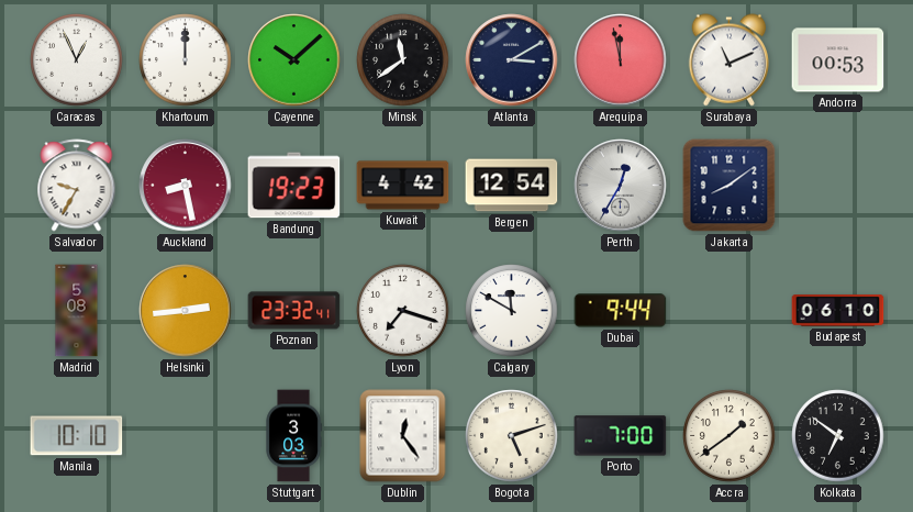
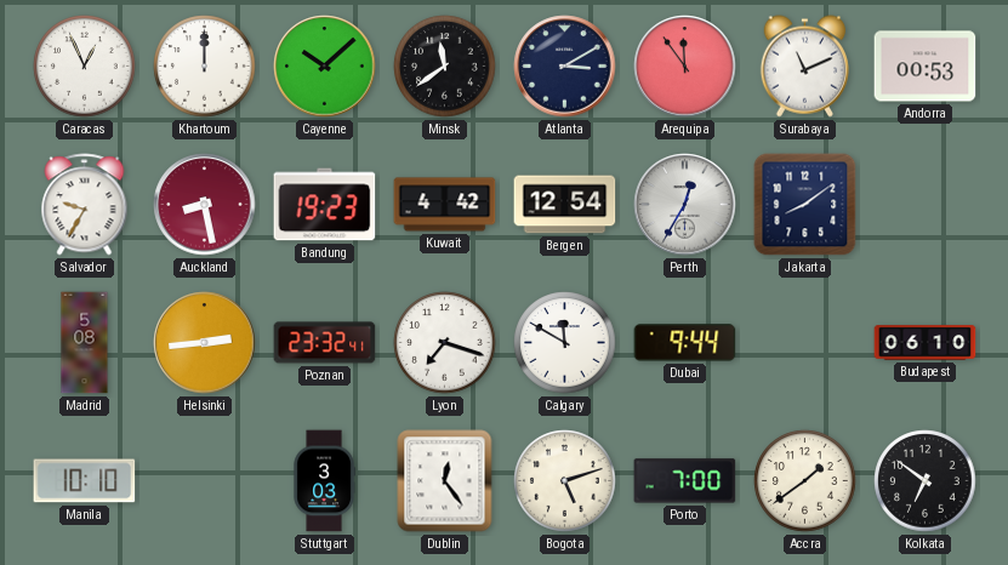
Arequipa: 11:58 -> 11:54
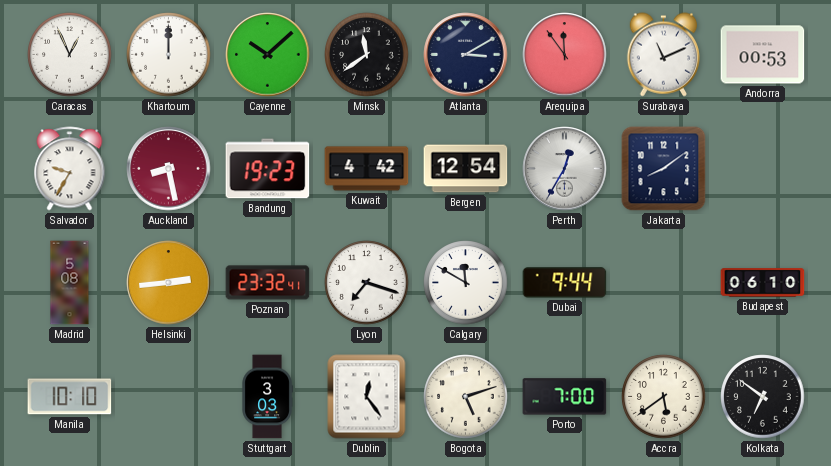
Accra: 1:39 -> 5:39
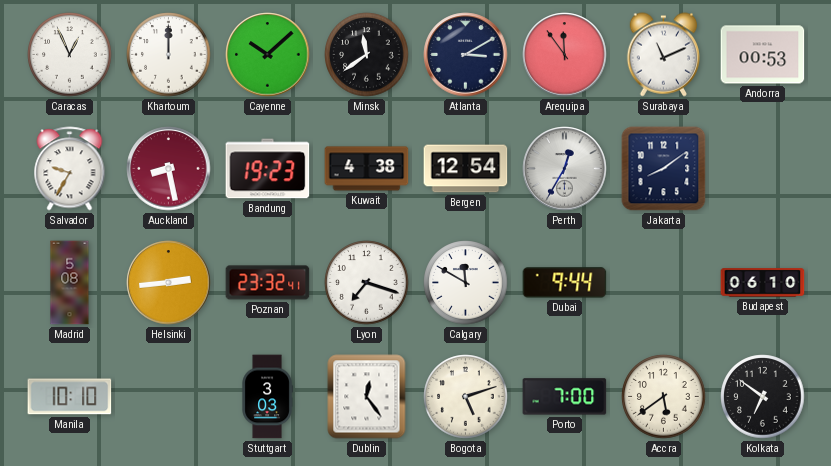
Kuwait: 4:42 -> 4:38
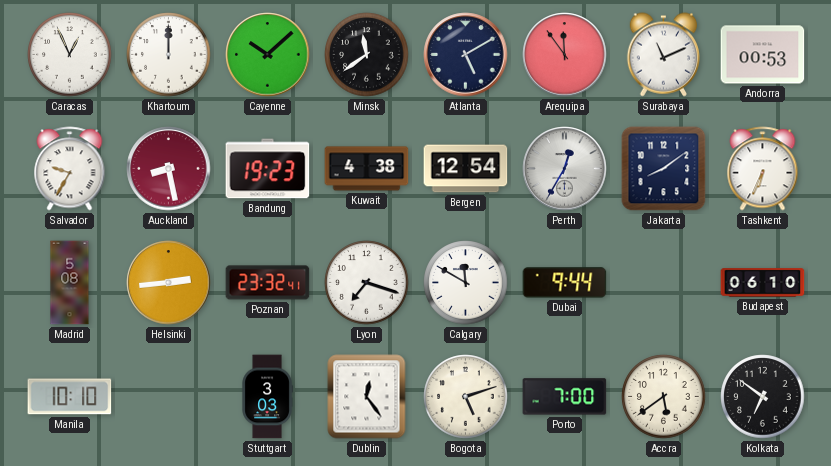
Atlanta: 3:10 -> 5:10
Tashkent: none -> 6:34
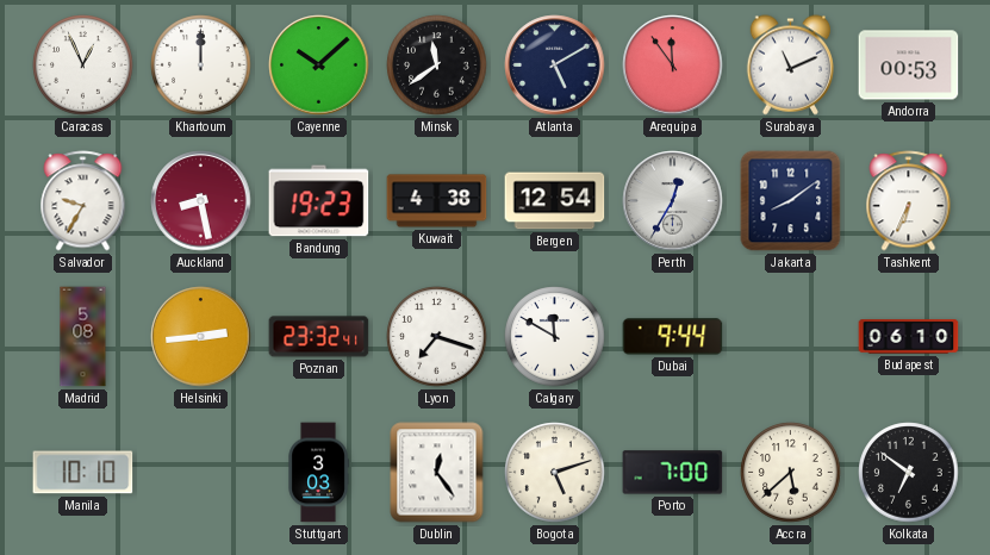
Accra: 5:39 -> 5:38
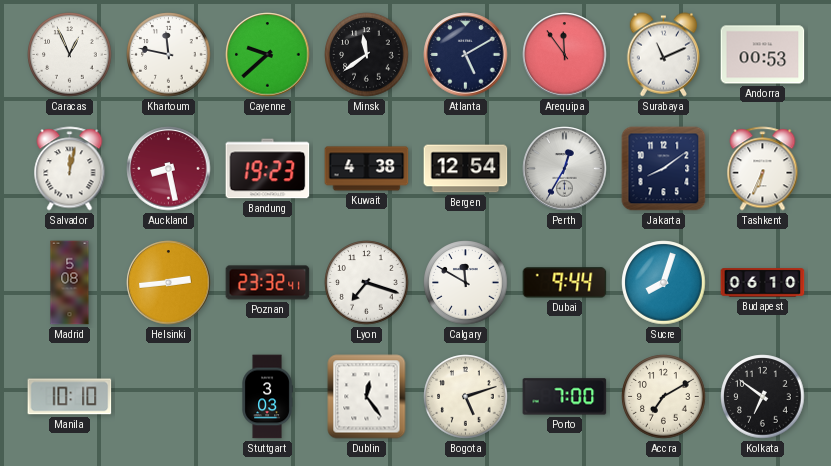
Khartoum: 12:00 -> 11:47
Cayenne: 10:08 -> 9:38
Salvador: 9:35 -> 12:02
Sucre: none -> 8:03
Accra: 5:38 -> 7:10
